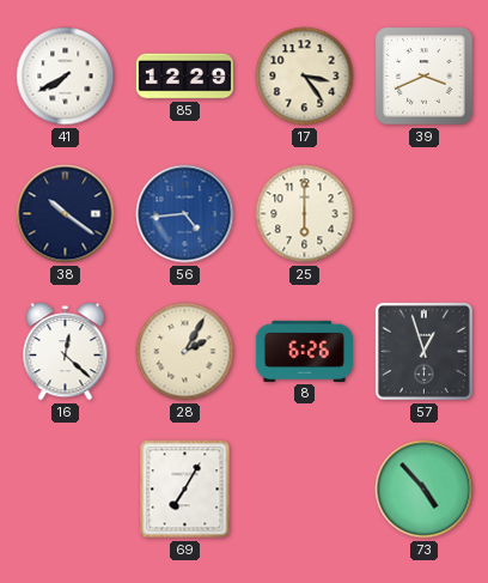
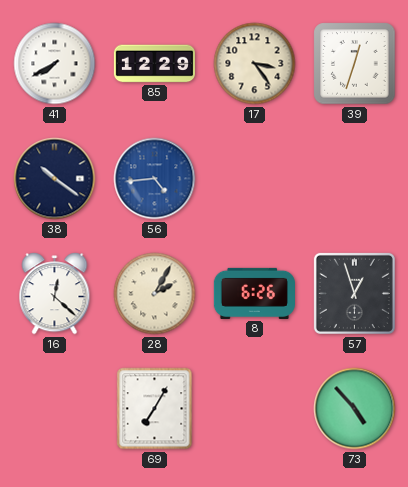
39: 3:41 -> 12:33
25: 6:00 -> none
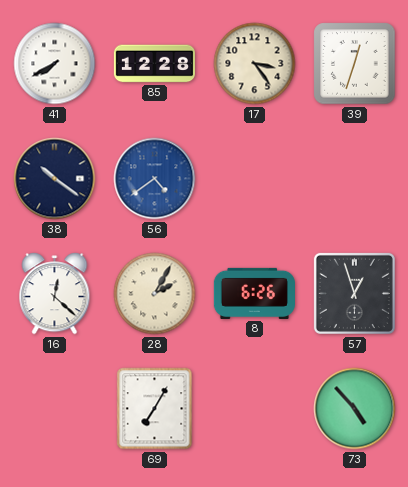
85: 12:29 -> 12:28
56: 4:44 -> 4:39
